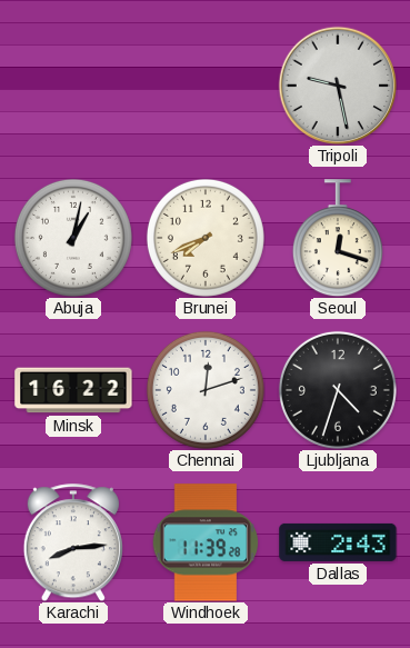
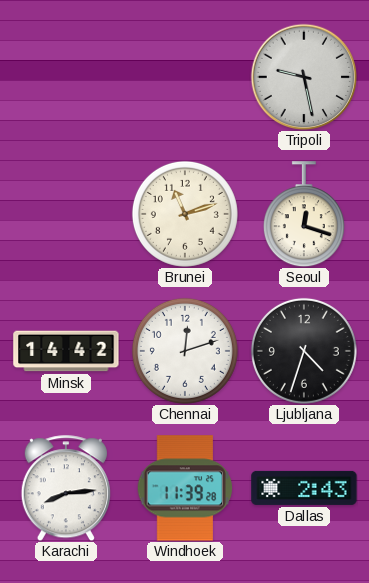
Abuja: 1:02 -> none
Brunei: 7:41 -> 11:12
Minsk: 16:22 -> 14:42
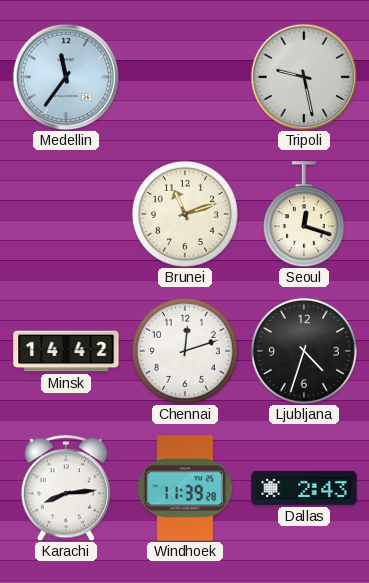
Medellin: none -> 11:36
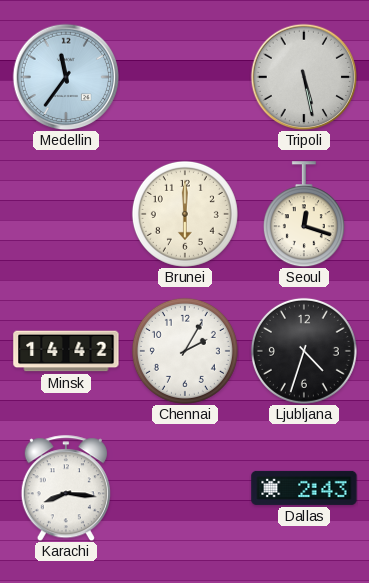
Tripoli: 9:28 -> 5:28
Brunei: 11:12 -> 6:00
Chennai: 12:12 -> 2:05
Karachi: 8:14 -> 8:16
Windhoek: 11:39 -> none
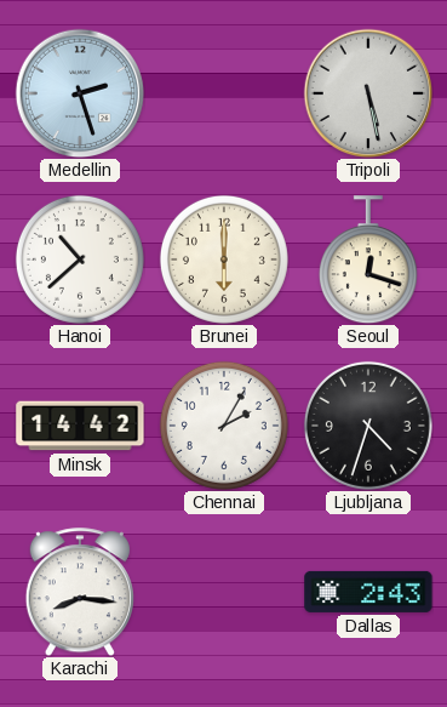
Medellin: 11:36 -> 2:27
Hanoi: none -> 10:38
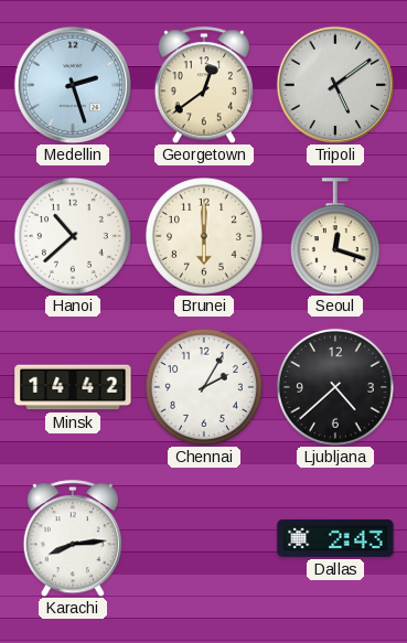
Georgetown: none -> 12:39
Tripoli: 5:28 -> 5:09
Ljubljana: 4:33 -> 4:38
Karachi: 8:16 -> 8:14
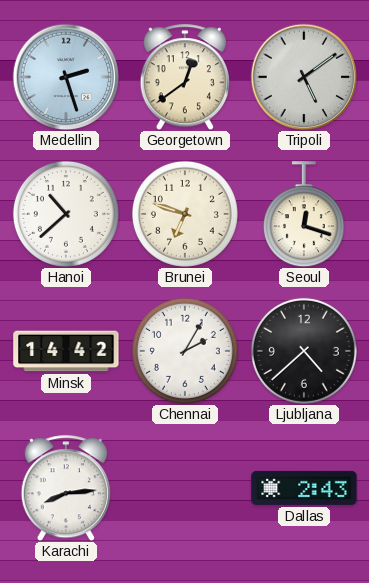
Brunei: 6:00 -> 6:48
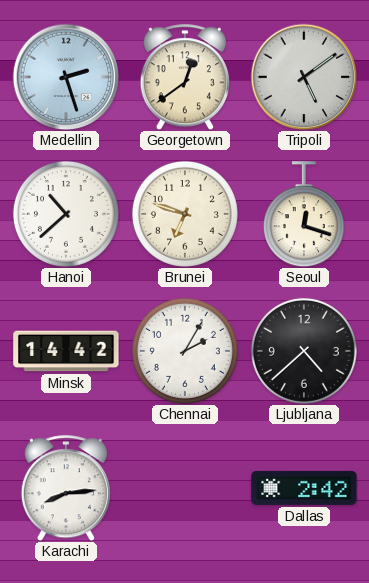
Dallas: 2:43 -> 2:42
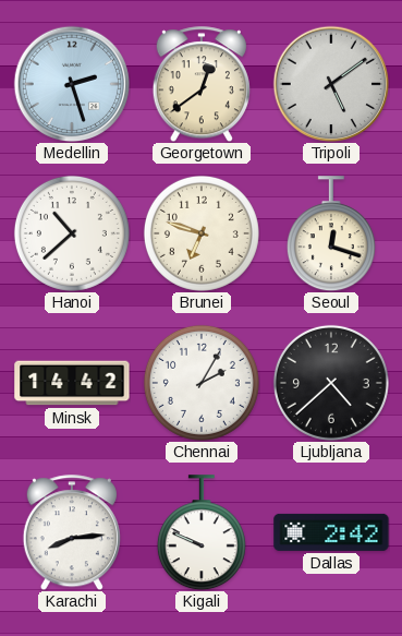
Kigali: none -> 9:49
